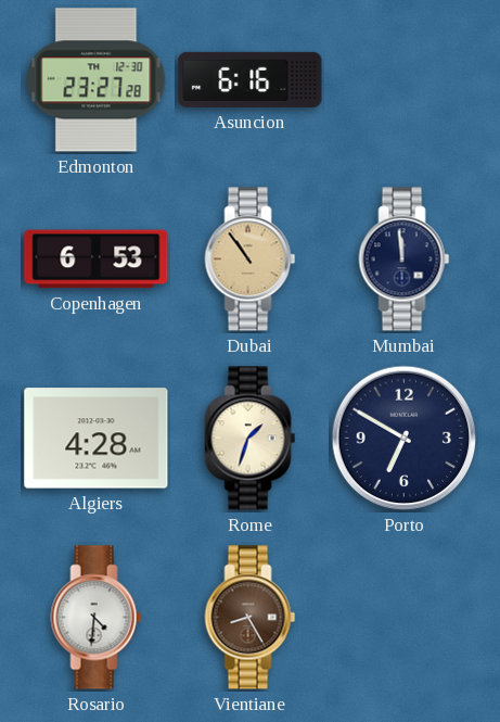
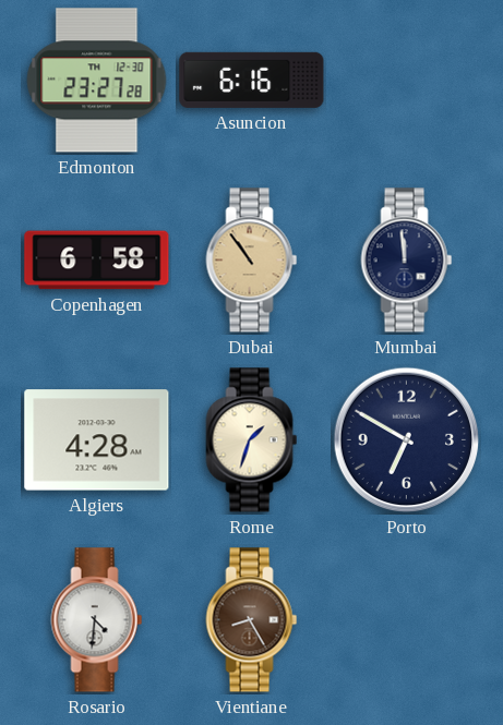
Copenhagen: 6:53 -> 6:58
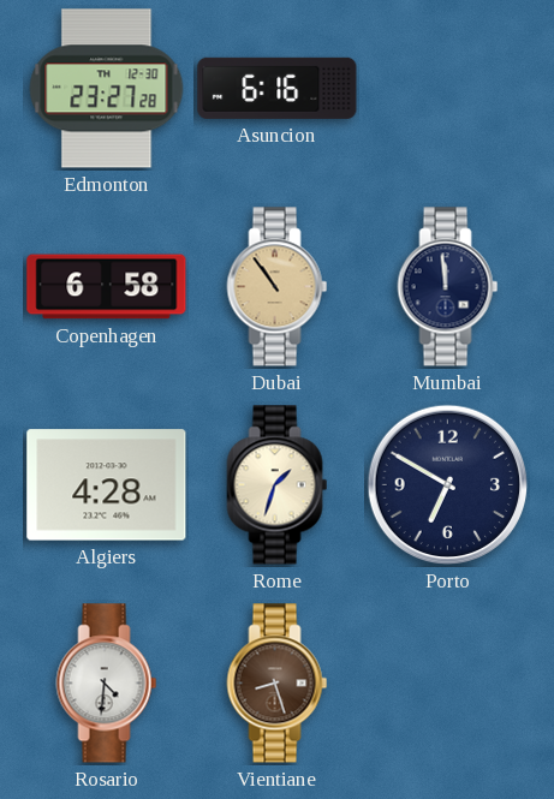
Vientiane: 8:25 -> 8:27
